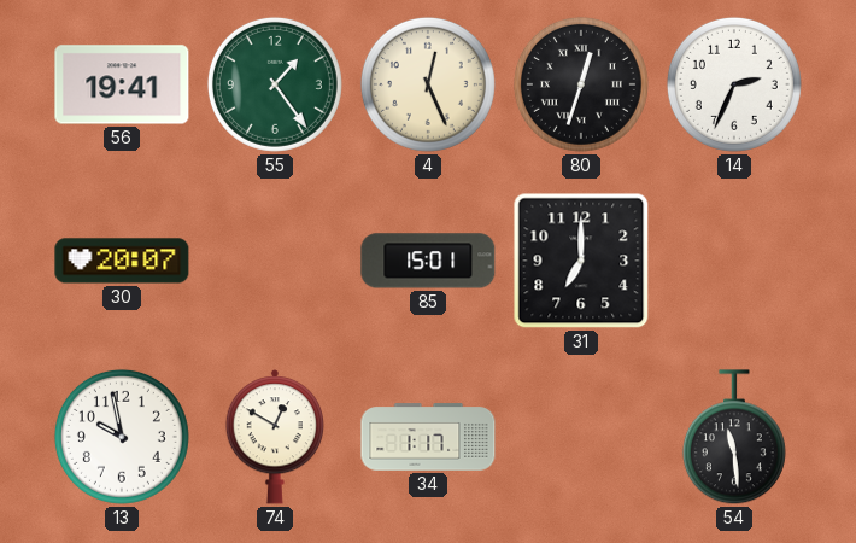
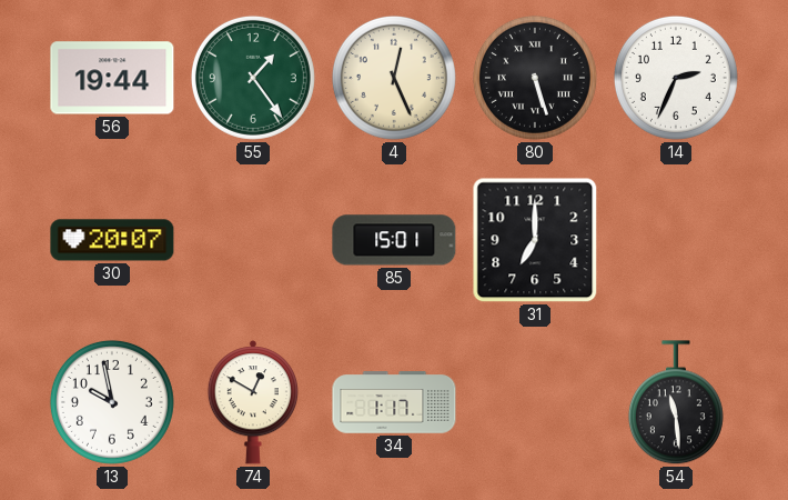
56: 19:41 -> 19:44
80: 12:33 -> 5:27
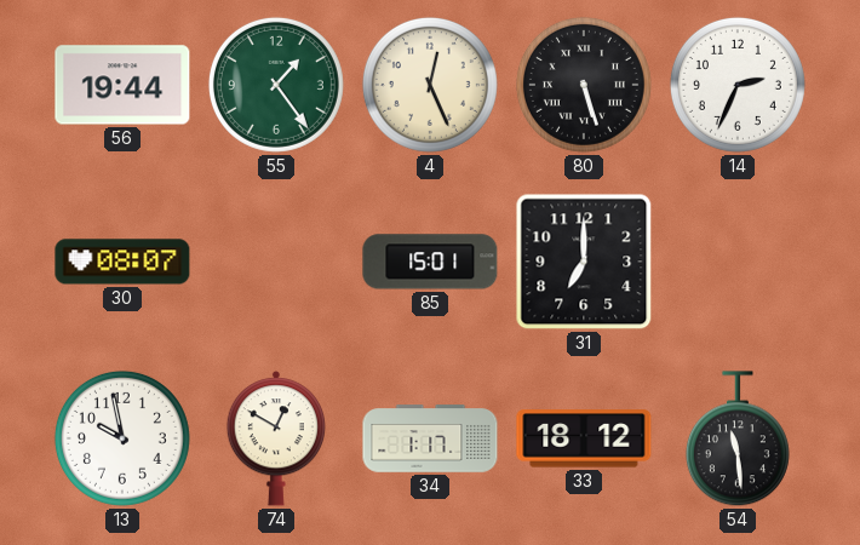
30: 20:07 -> 08:07
33: none -> 18:12
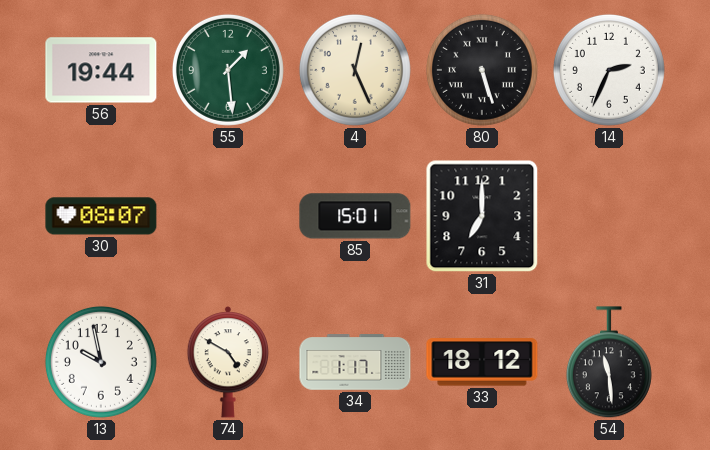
55: 1:24 -> 1:29
74: 12:50 -> 4:50
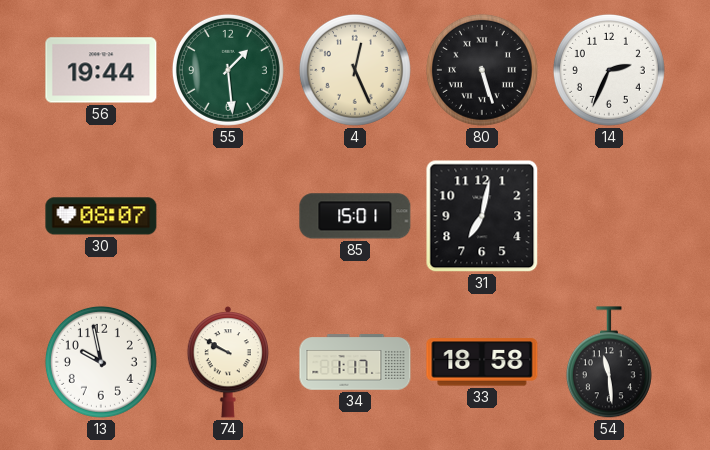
31: 7:00 -> 7:02
74: 4:50 -> 9:50
33: 18:12 -> 18:58
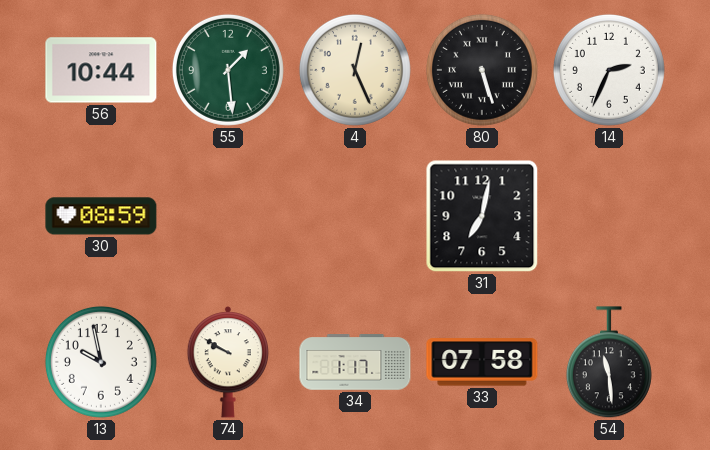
56: 19:44 -> 10:44
30: 08:07 -> 08:59
85: 15:01 -> none
33: 18:58 -> 07:58
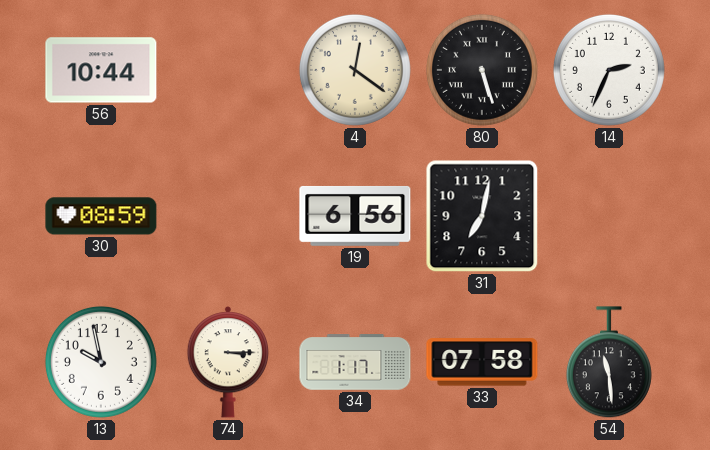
55: 1:29 -> none
4: 12:26 -> 12:21
19: none -> 6:56
74: 9:50 -> 3:15
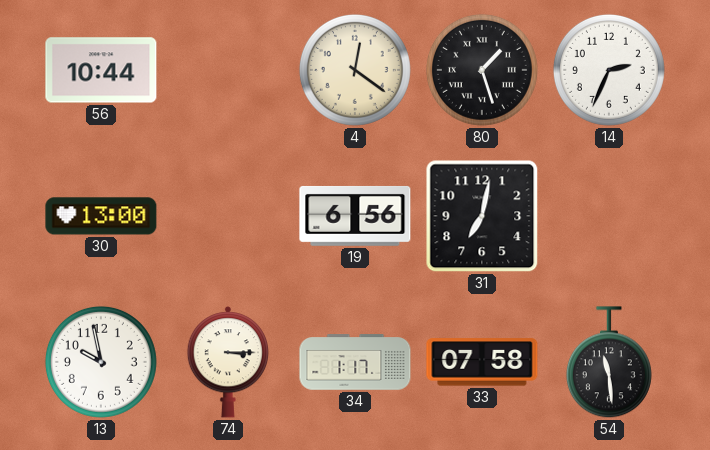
80: 5:27 -> 1:27
30: 08:59 -> 13:00
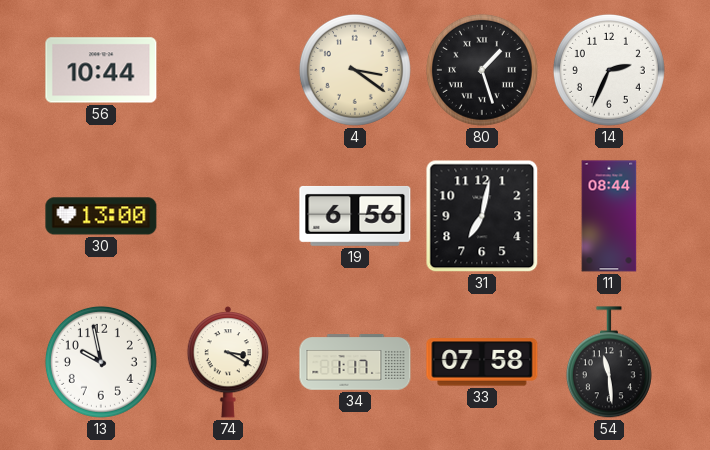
4: 12:21 -> 3:21
11: none -> 08:44
74: 3:15 -> 3:20
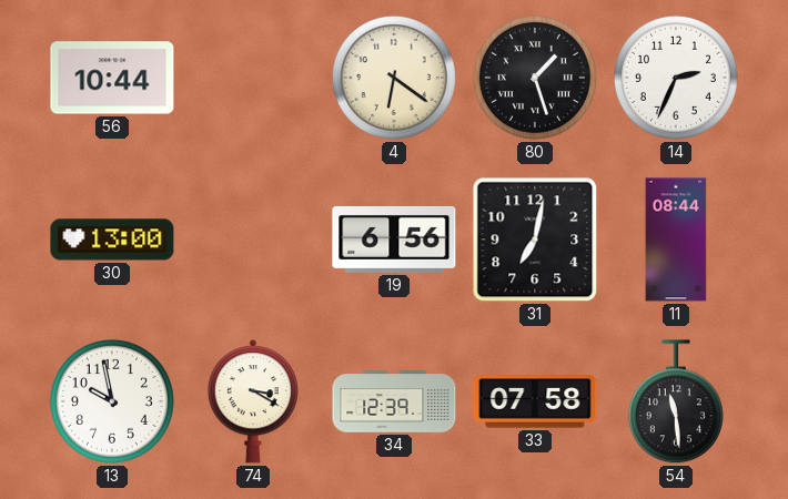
4: 3:21 -> 6:21
34: 1:17 -> 12:39
